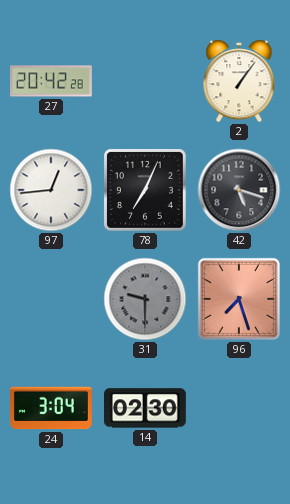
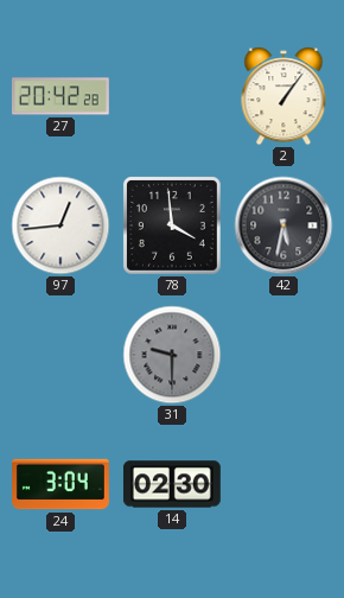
78: 7:04 -> 3:59
42: 5:18 -> 5:32
96: 7:27 -> none
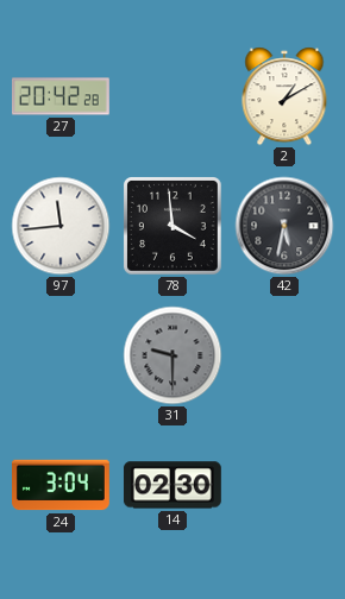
2: 1:06 -> 1:10
97: 12:44 -> 11:44
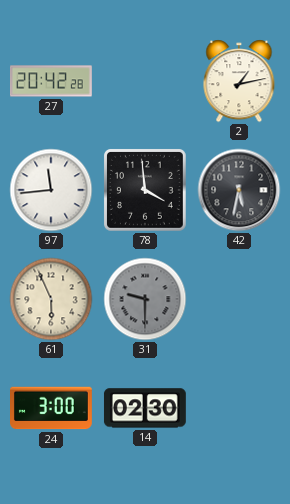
2: 1:10 -> 1:13
61: none -> 5:56
24: 3:04 -> 3:00
